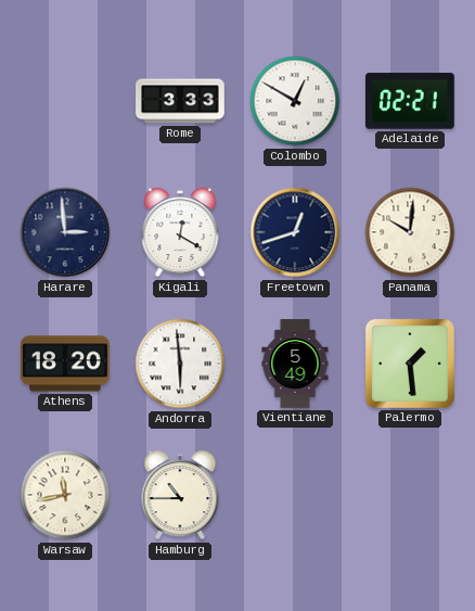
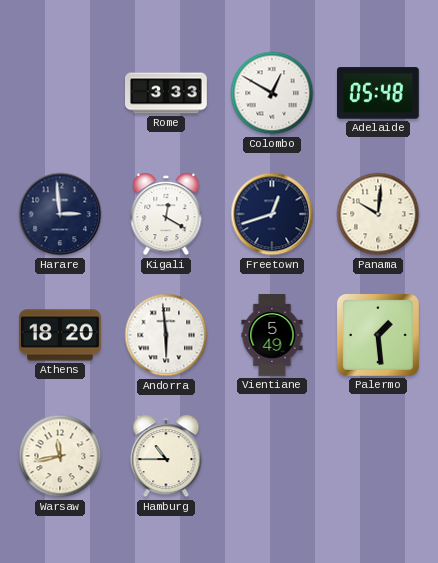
Adelaide: 02:21 -> 05:48
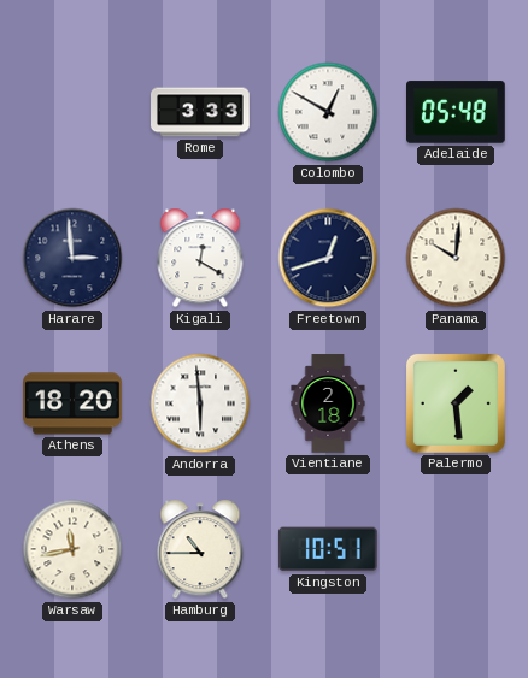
Vientiane: 5:49 -> 2:18
Kingston: none -> 10:51
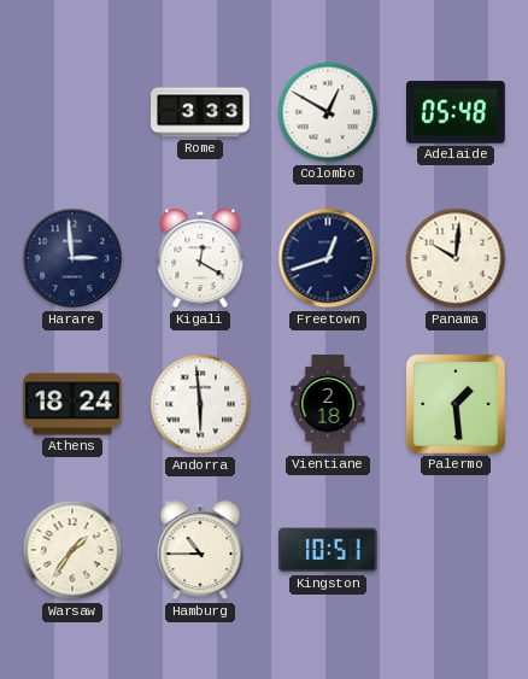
Athens: 18:20 -> 18:24
Warsaw: 11:43 -> 1:36
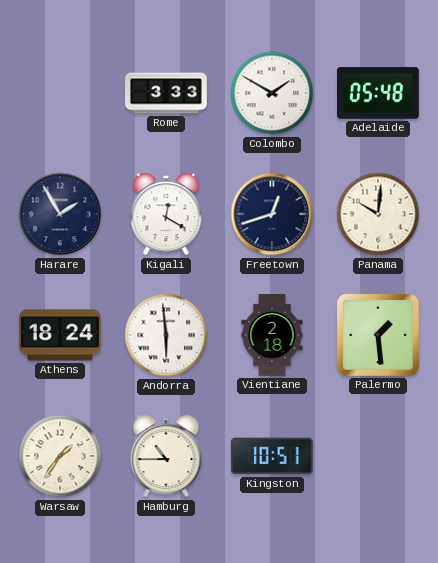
Colombo: 12:50 -> 1:50
Harare: 2:59 -> 1:55
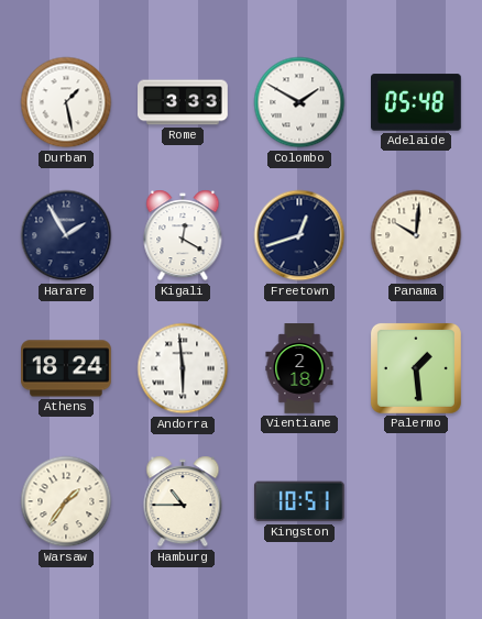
Durban: none -> 1:28
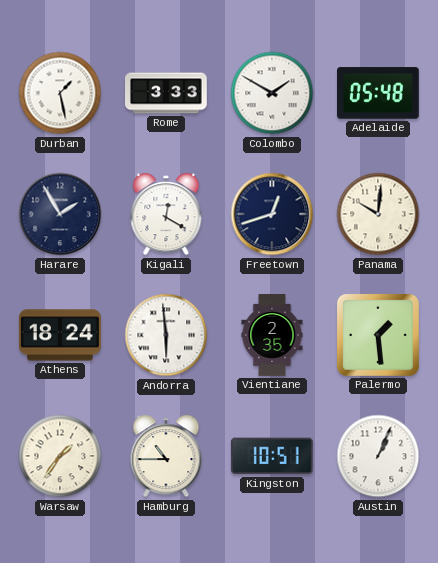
Vientiane: 2:18 -> 2:35
Austin: none -> 1:04
